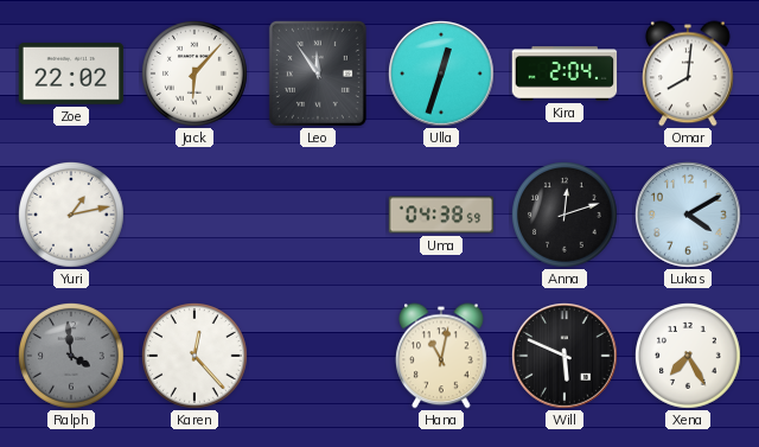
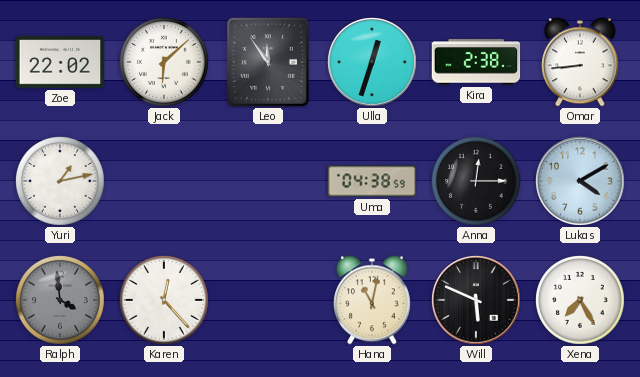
Jack: 6:07 -> 6:08
Kira: 2:04 -> 2:38
Omar: 8:01 -> 8:44
Anna: 12:12 -> 12:15
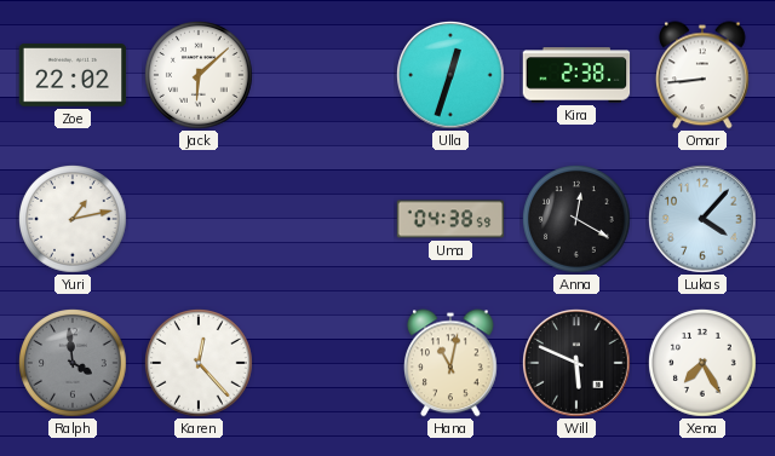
Leo: 11:54 -> none
Anna: 12:15 -> 12:20
Lukas: 4:10 -> 4:07
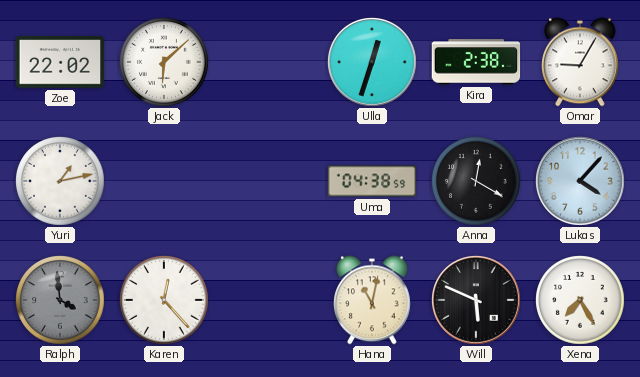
Omar: 8:44 -> 9:05
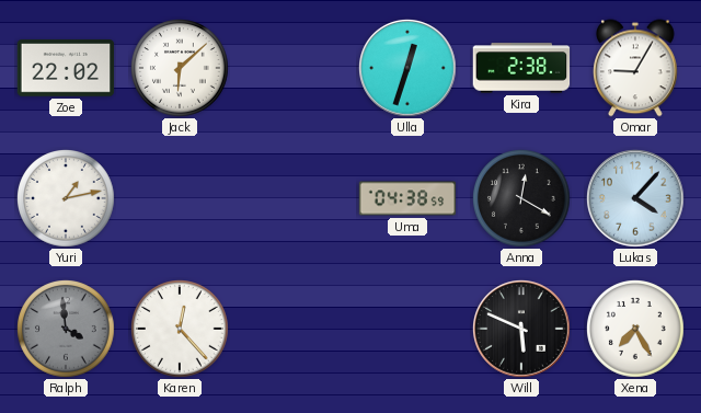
Hana: 11:02 -> none
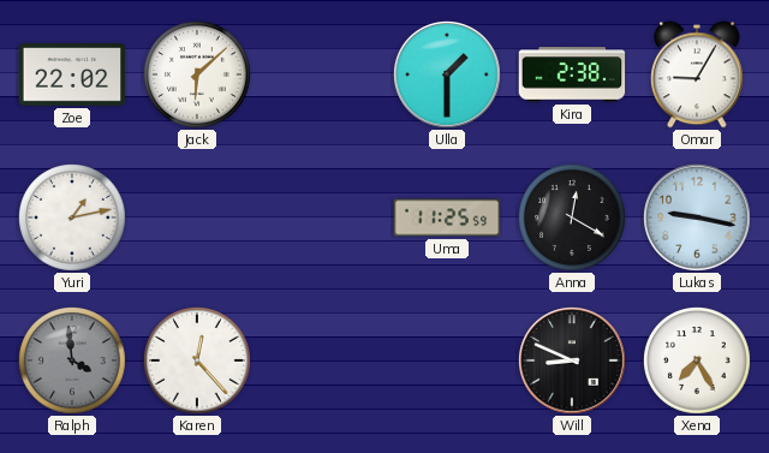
Ulla: 12:33 -> 1:30
Uma: 04:38 -> 11:25
Lukas: 4:07 -> 9:17
Will: 5:49 -> 8:49
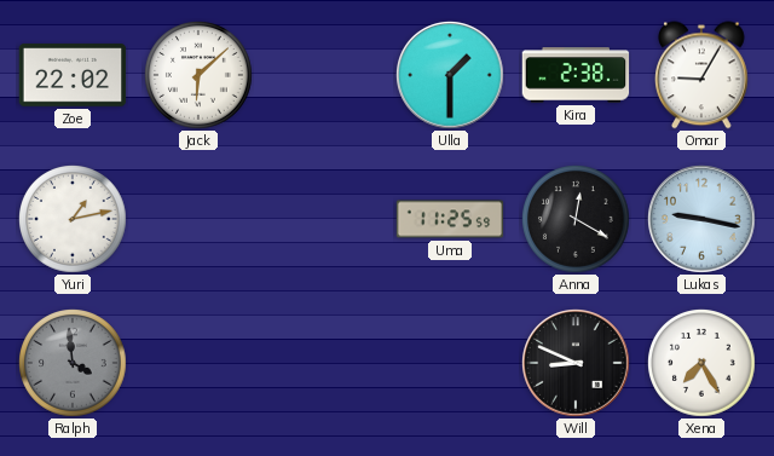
Karen: 12:23 -> none
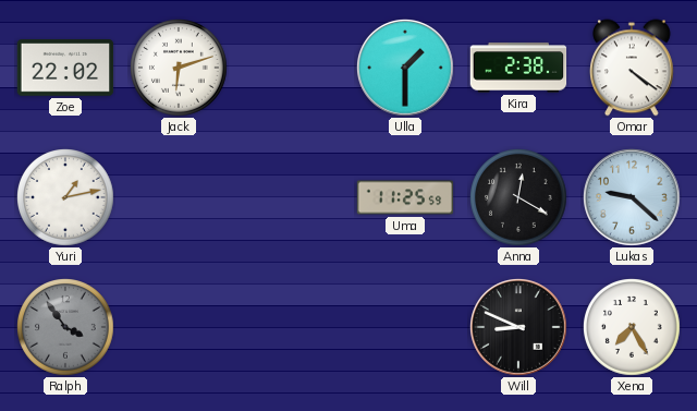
Jack: 6:08 -> 6:12
Omar: 9:05 -> 4:21
Lukas: 9:17 -> 9:22
Ralph: 3:59 -> 3:54
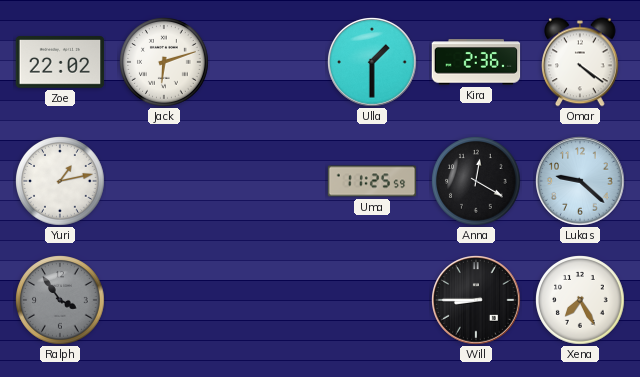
Kira: 2:38 -> 2:36
Will: 8:49 -> 8:45
